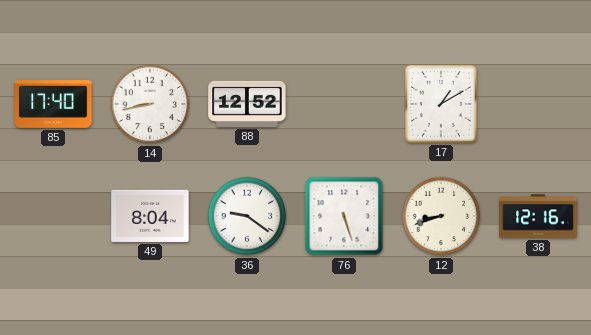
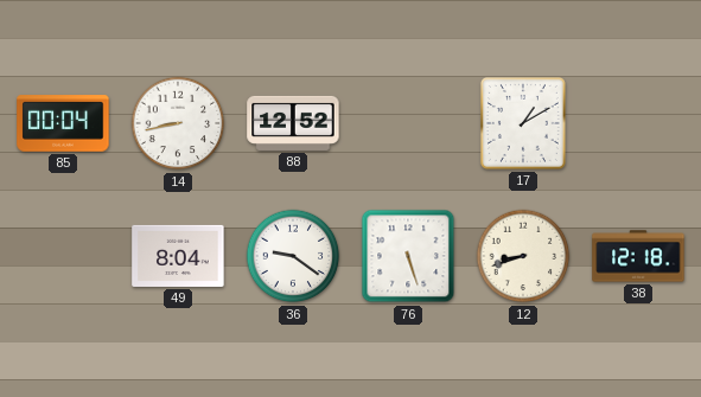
85: 17:40 -> 00:04
38: 12:16 -> 12:18
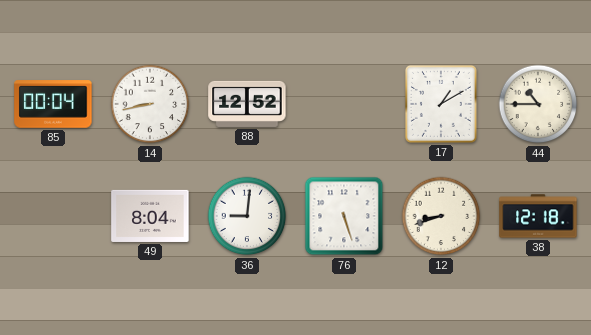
44: none -> 10:45
36: 9:21 -> 9:01
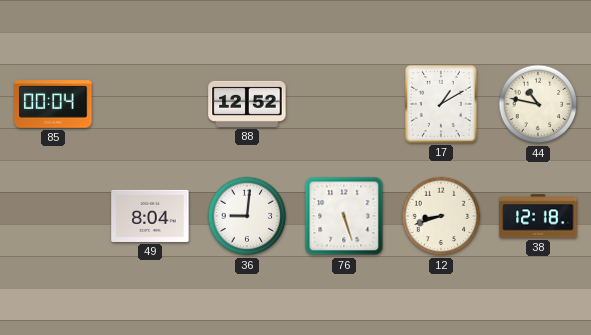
14: 8:43 -> none
44: 10:45 -> 10:47
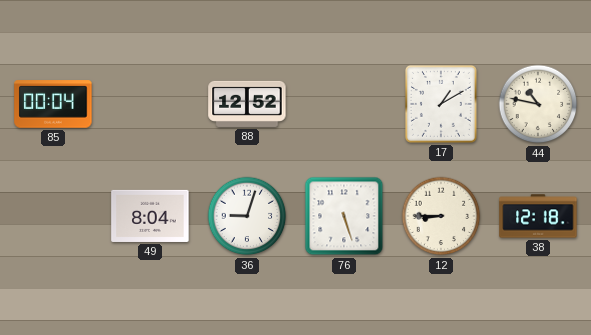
36: 9:01 -> 9:03
12: 8:42 -> 8:45
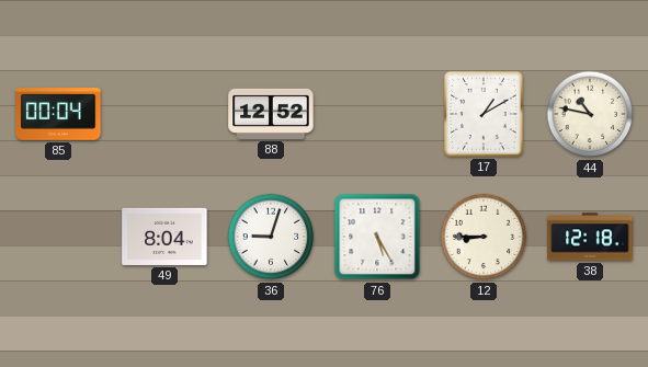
76: 5:27 -> 5:25
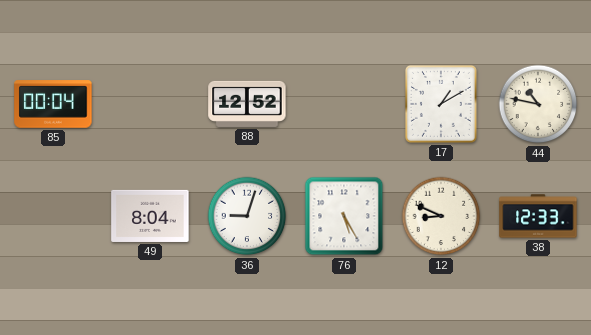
12: 8:45 -> 8:49
38: 12:18 -> 12:33
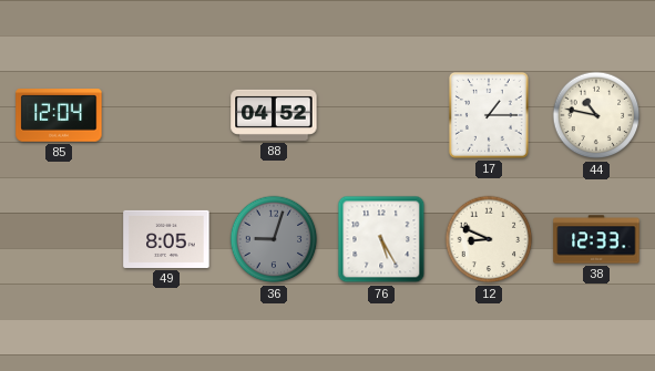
85: 00:04 -> 12:04
88: 12:52 -> 04:52
17: 1:10 -> 1:15
49: 8:04 -> 8:05
36 dial: white -> grey
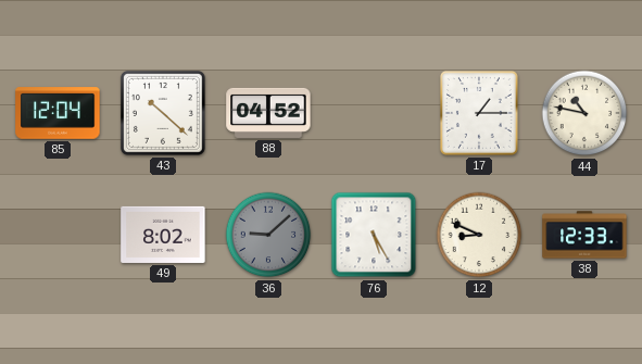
43: none -> 10:22
49: 8:05 -> 8:02
36: 9:03 -> 9:08
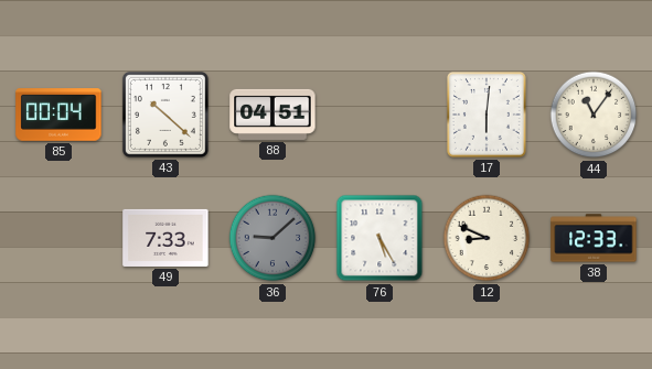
85: 12:04 -> 00:04
88: 04:52 -> 04:51
17: 1:15 -> 6:01
44: 10:47 -> 11:06
49: 8:02 -> 7:33
